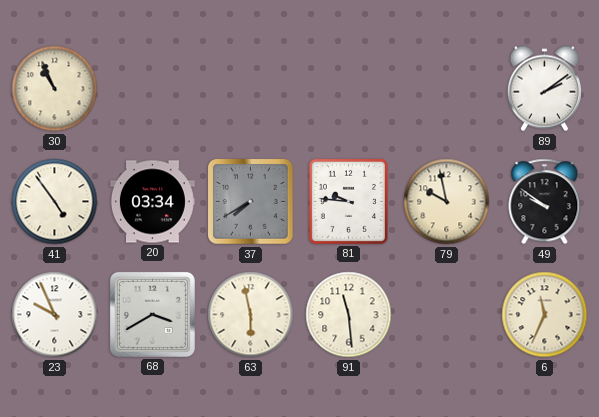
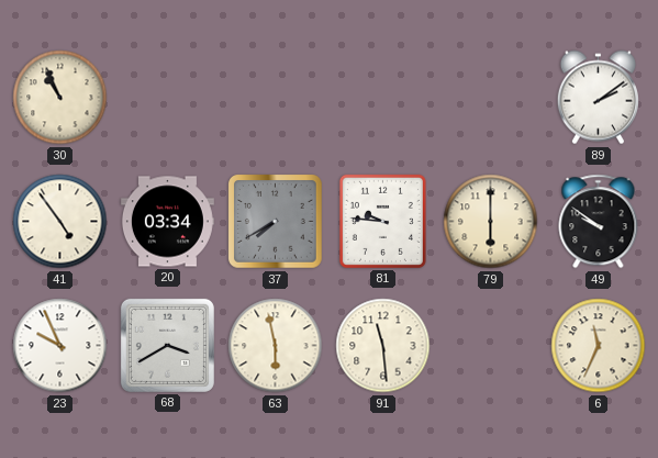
79: 9:58 -> 6:00
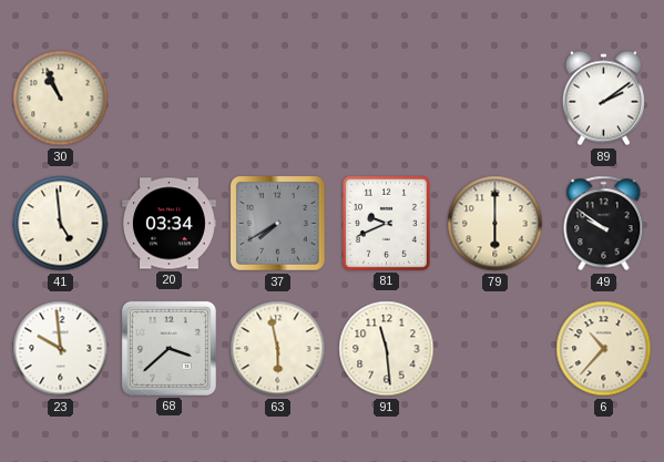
41: 4:54 -> 4:59
81: 9:46 -> 9:41
23: 9:56 -> 9:59
68: 3:40 -> 3:38
6: 11:34 -> 10:37
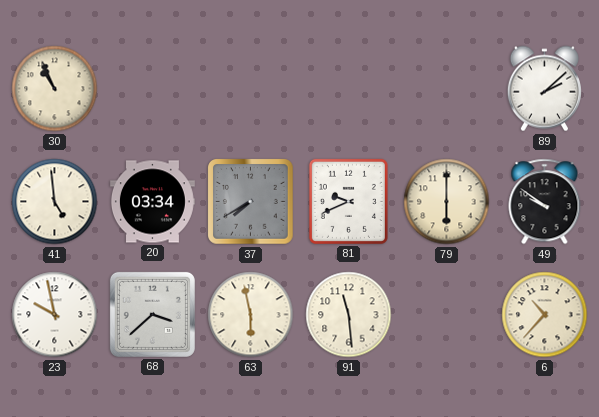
89: 2:09 -> 2:08
23: 9:59 -> 9:58
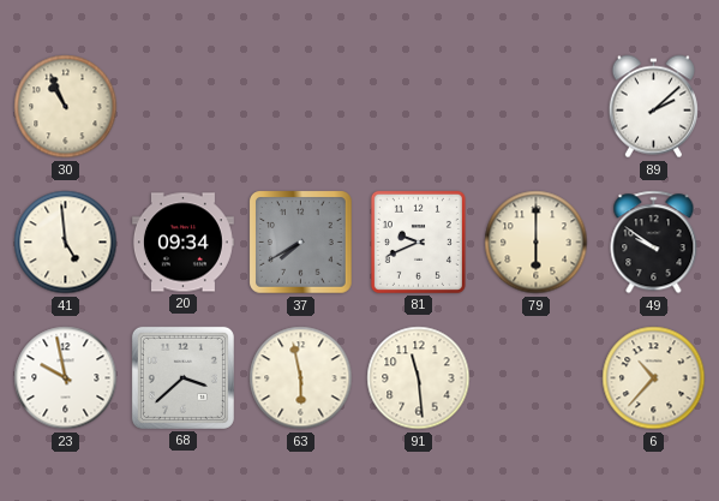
20: 03:34 -> 09:34
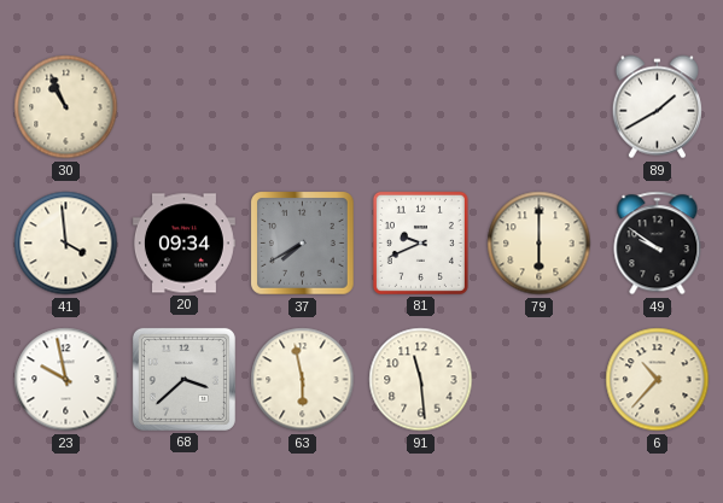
89: 2:08 -> 1:40
41: 4:59 -> 3:59
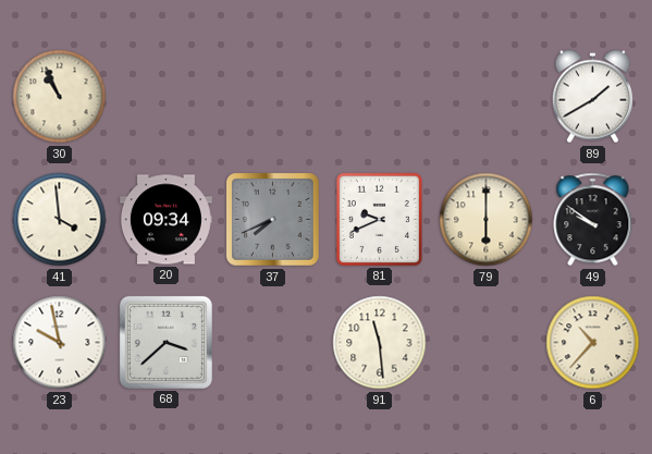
37: 7:40 -> 7:41
63: 5:58 -> none
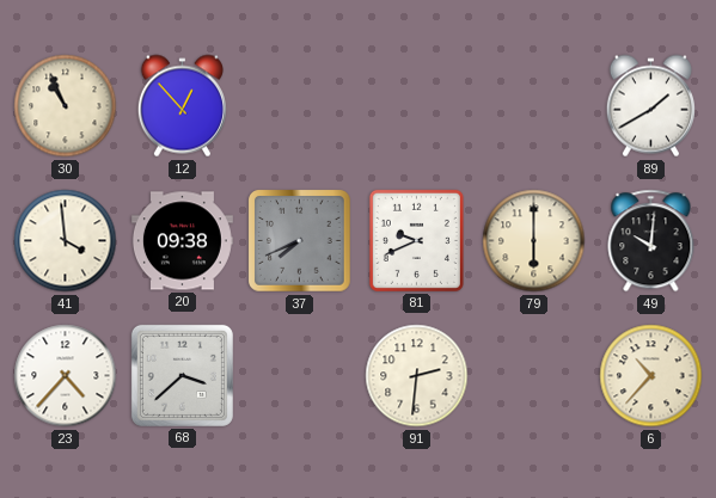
12: none -> 12:53
20: 09:34 -> 09:38
49: 9:51 -> 10:01
23: 9:58 -> 4:37
91: 11:29 -> 2:31
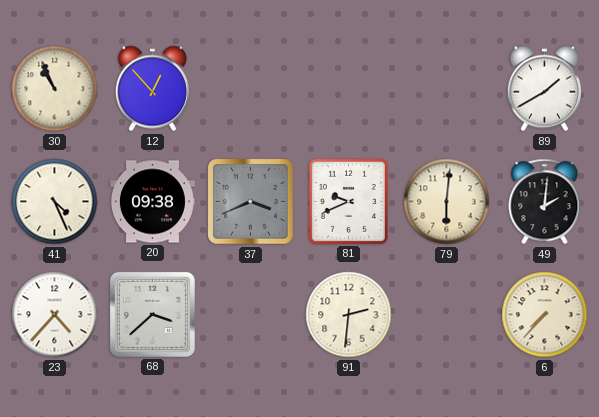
41: 3:59 -> 4:26
37: 7:41 -> 3:41
79: 6:00 -> 6:01
49: 10:01 -> 2:01
6: 10:37 -> 7:37
